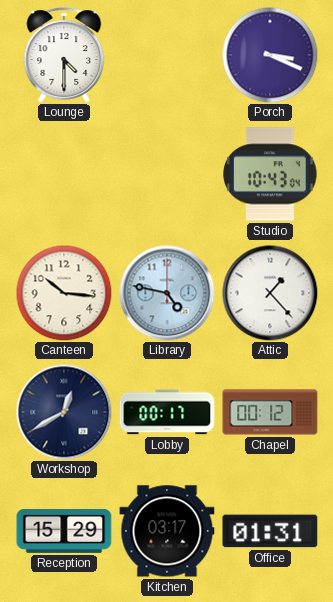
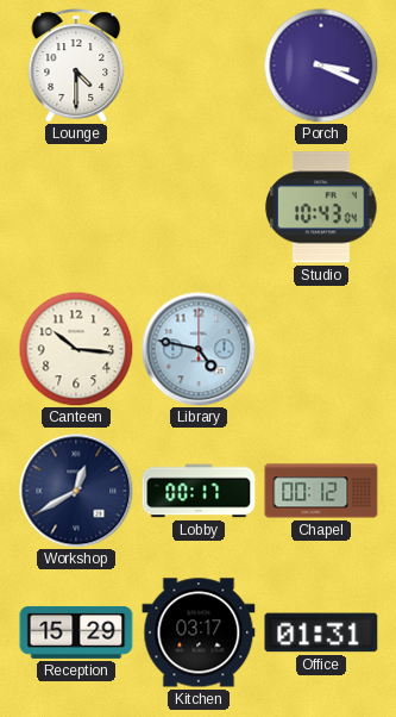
Attic: 1:23 -> none
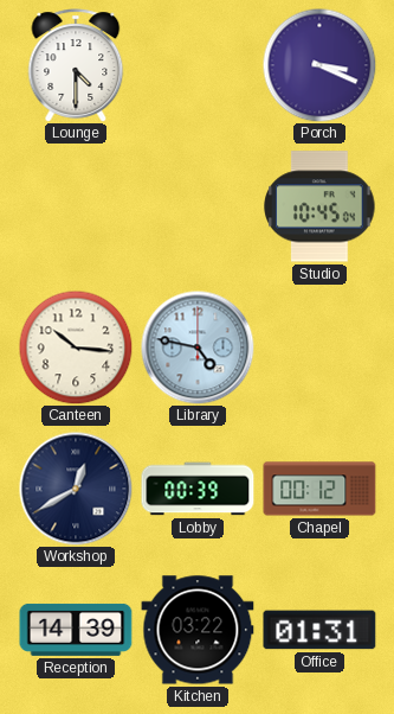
Studio: 10:43 -> 10:45
Lobby: 00:17 -> 00:39
Reception: 15:29 -> 14:39
Kitchen: 03:17 -> 03:22
